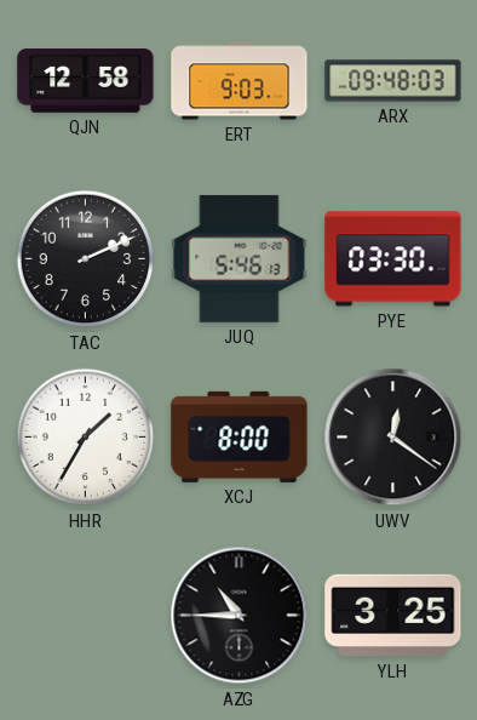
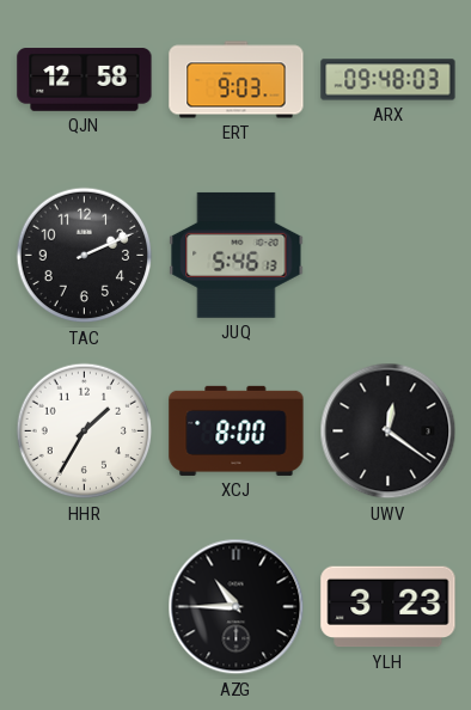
PYE: 03:30 -> none
YLH: 3:25 -> 3:23
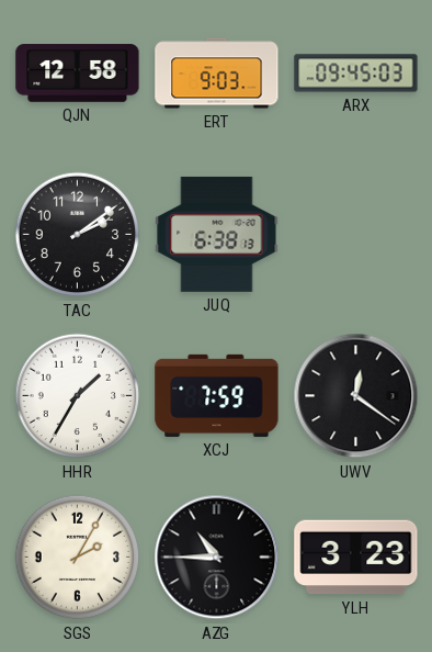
ARX: 09:48 -> 09:45
TAC: 2:11 -> 2:09
JUQ: 5:46 -> 6:38
XCJ: 8:00 -> 7:59
SGS: none -> 2:05
